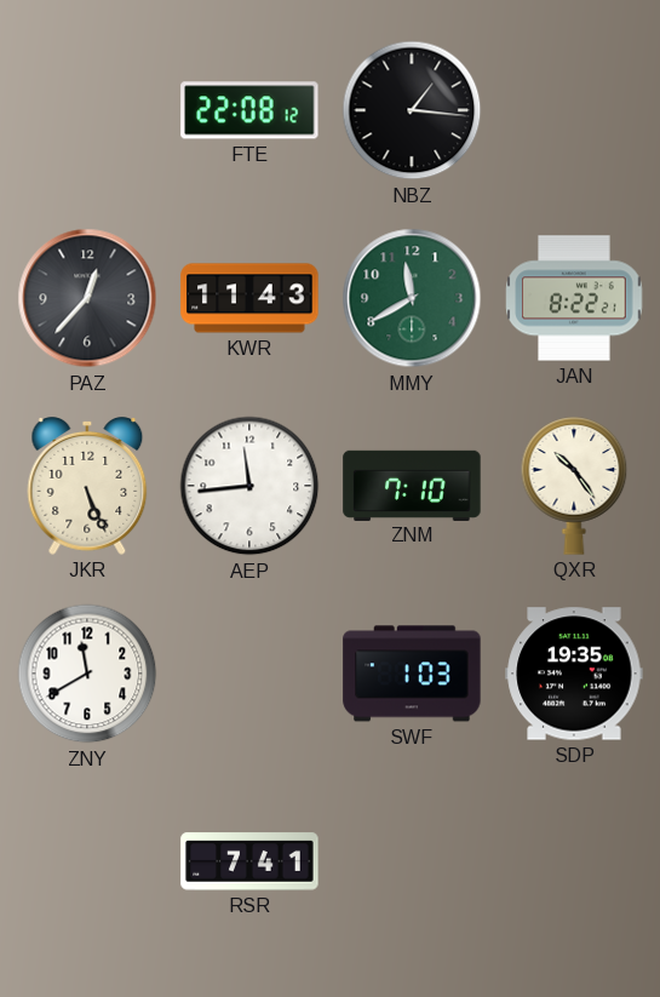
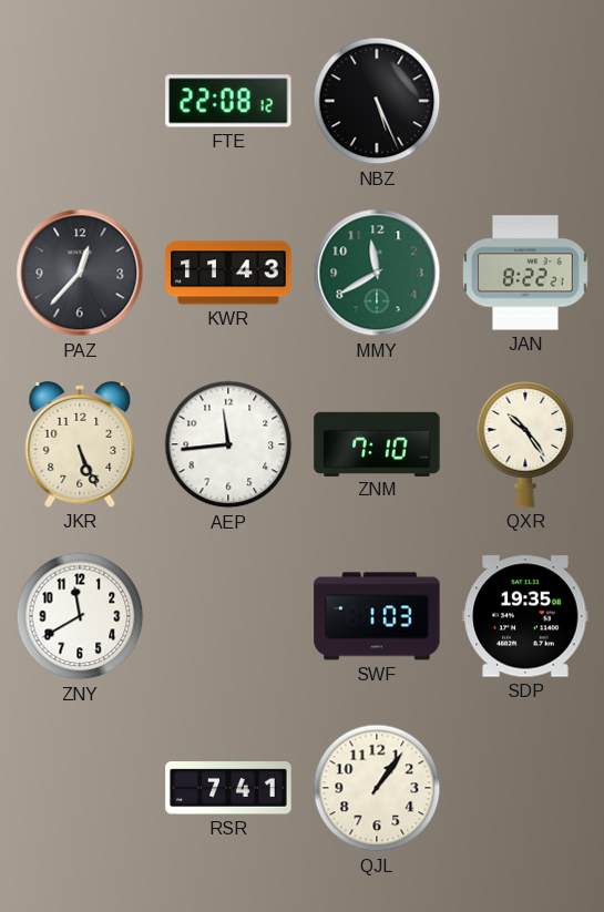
NBZ: 1:16 -> 5:26
QJL: none -> 1:06
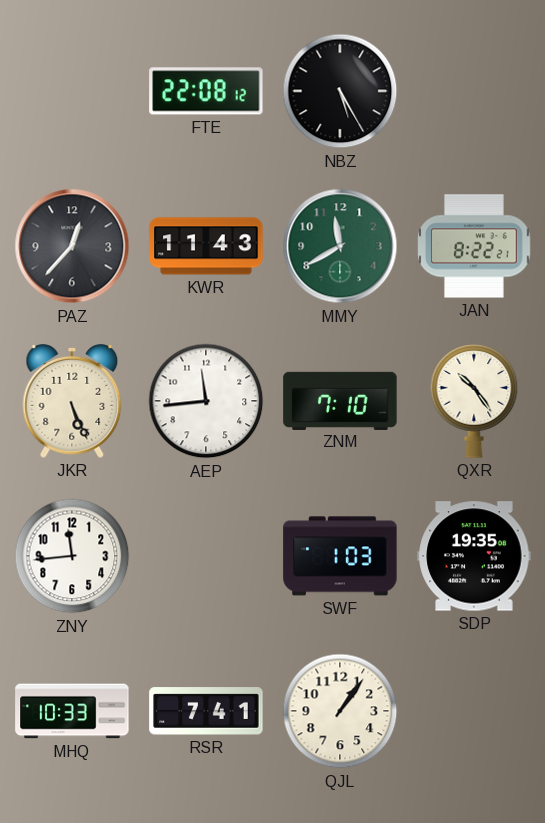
NBZ: 5:26 -> 5:25
ZNY: 11:40 -> 11:44
MHQ: none -> 10:33
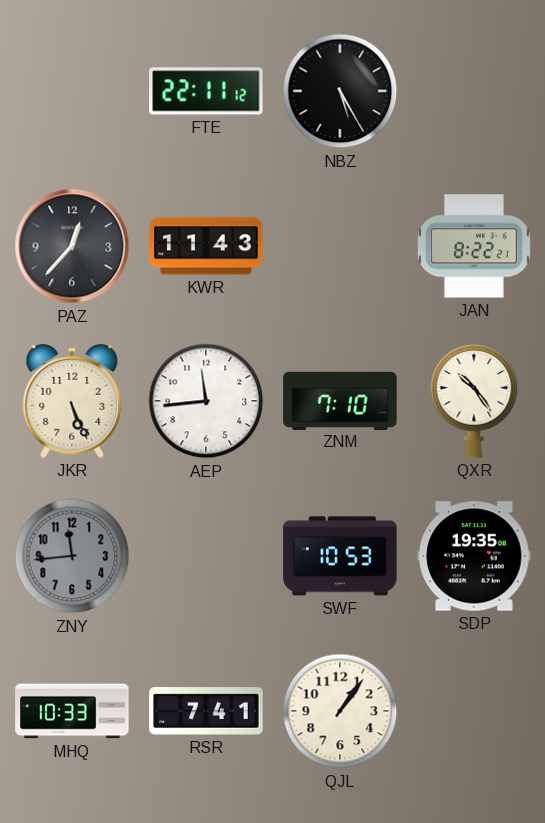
FTE: 22:08 -> 22:11
MMY: 11:40 -> none
ZNY dial: white -> grey
SWF: 1:03 -> 10:53
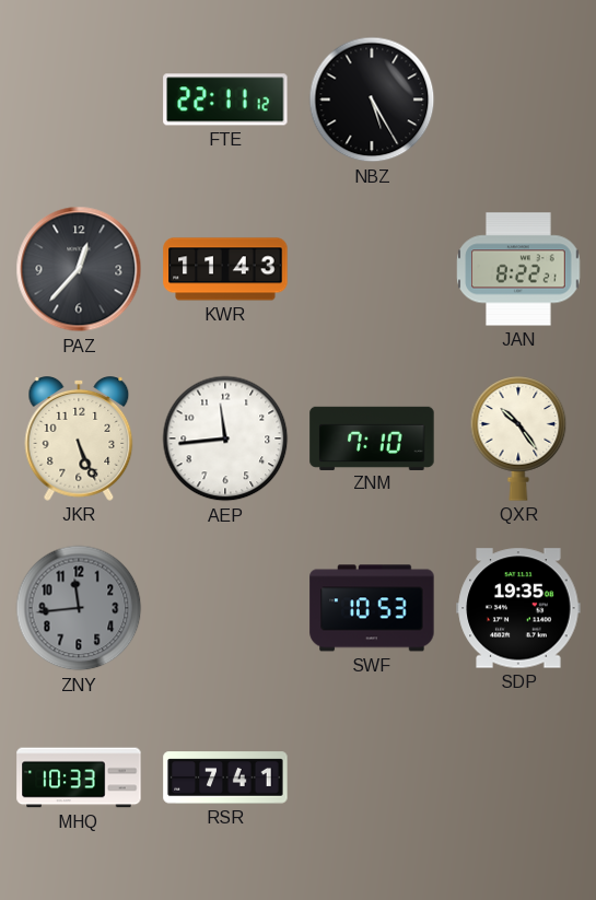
QJL: 1:06 -> none
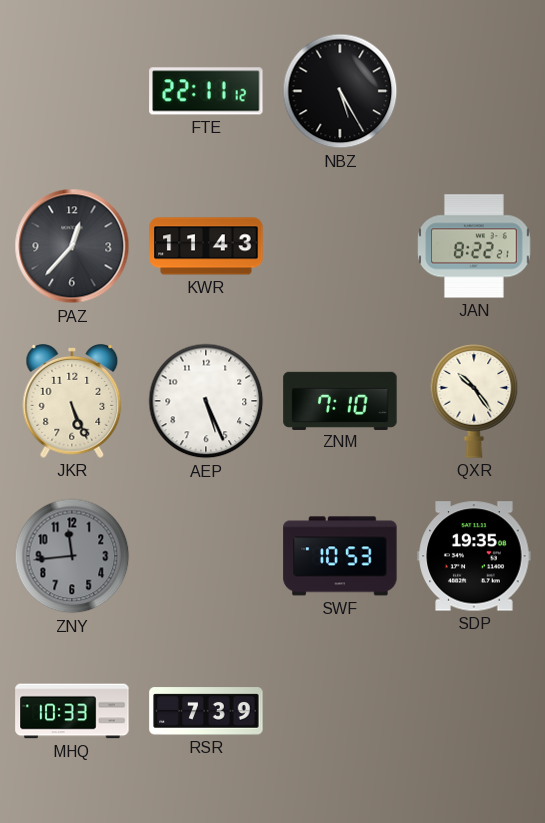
AEP: 11:44 -> 5:26
RSR: 7:41 -> 7:39
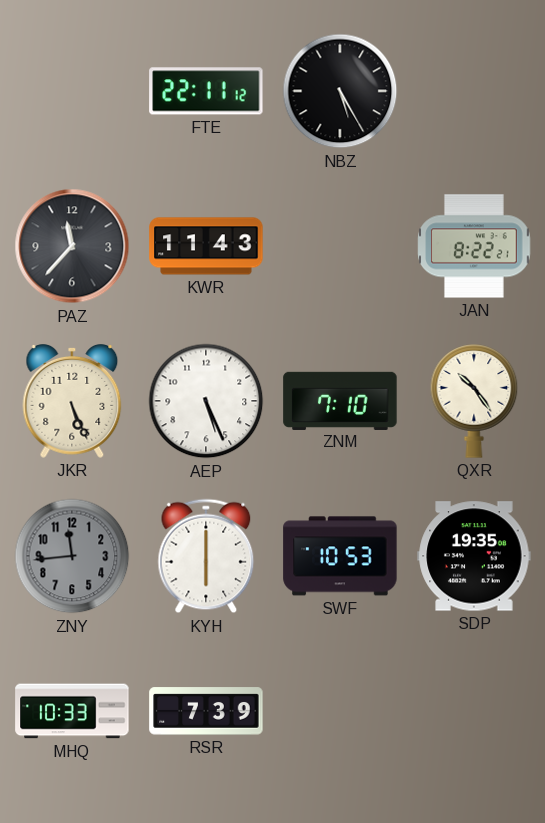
PAZ: 12:37 -> 11:37
KYH: none -> 6:00
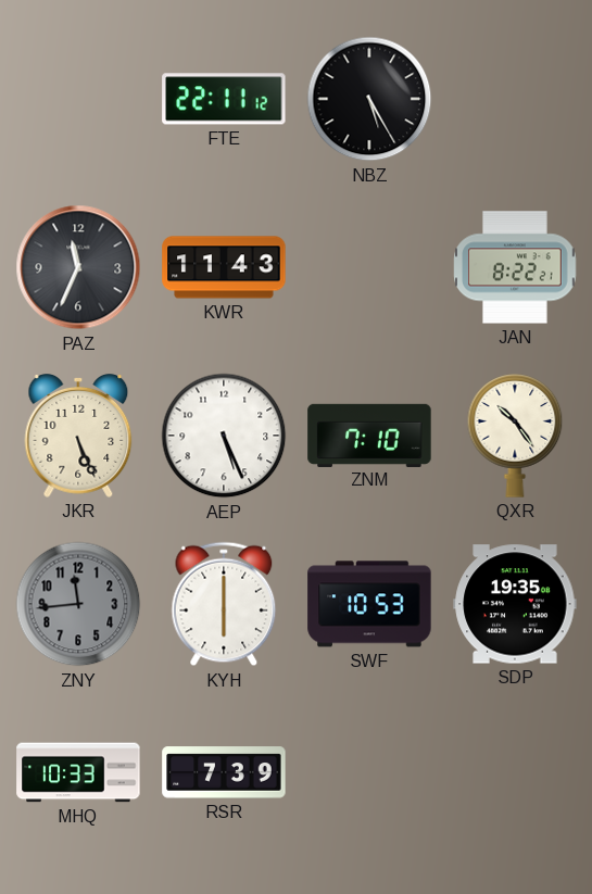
PAZ: 11:37 -> 11:34
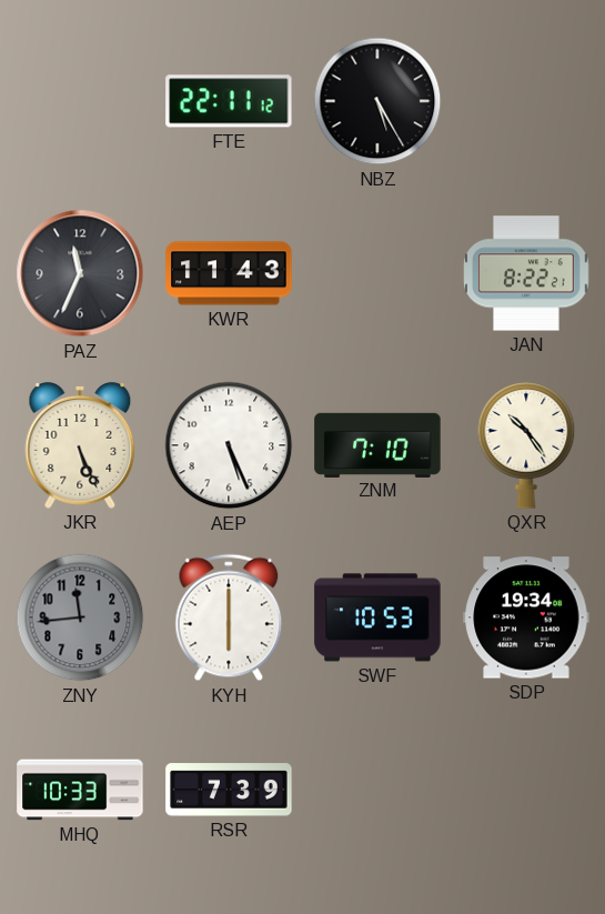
SDP: 19:35 -> 19:34
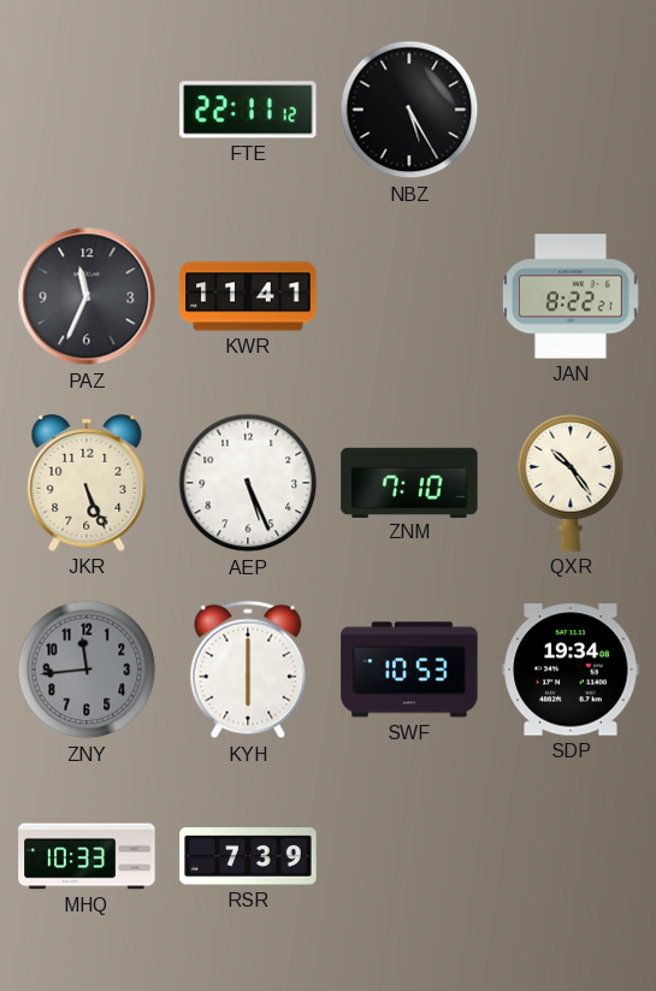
KWR: 11:43 -> 11:41
